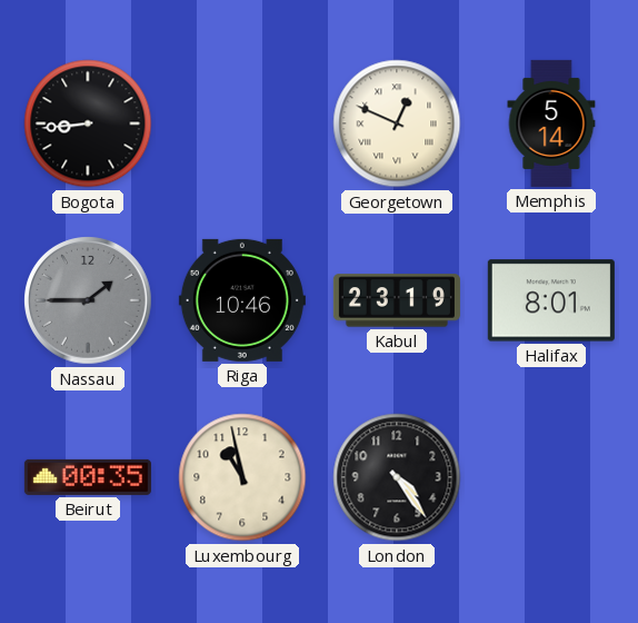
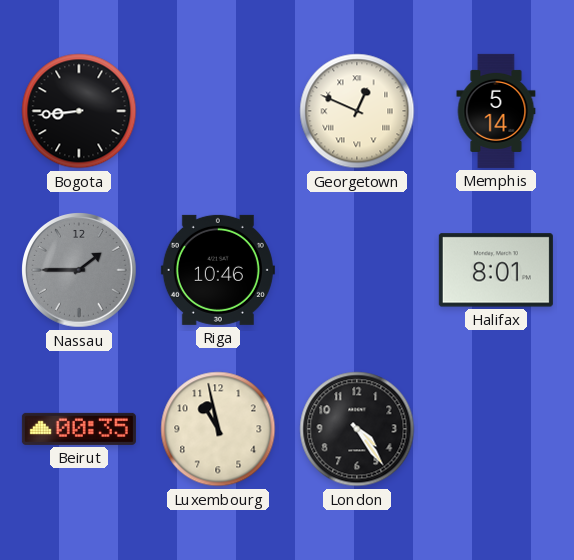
Kabul: 23:19 -> none
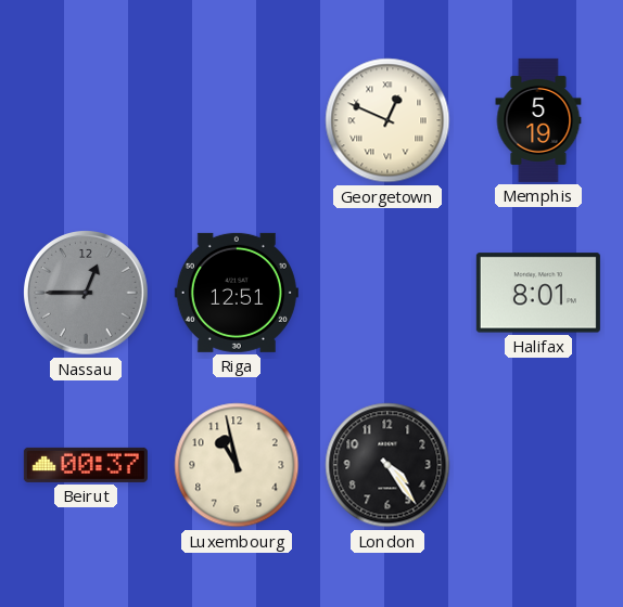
Bogota: 8:44 -> none
Memphis: 5:14 -> 5:19
Nassau: 1:45 -> 12:45
Riga: 10:46 -> 12:51
Beirut: 00:35 -> 00:37
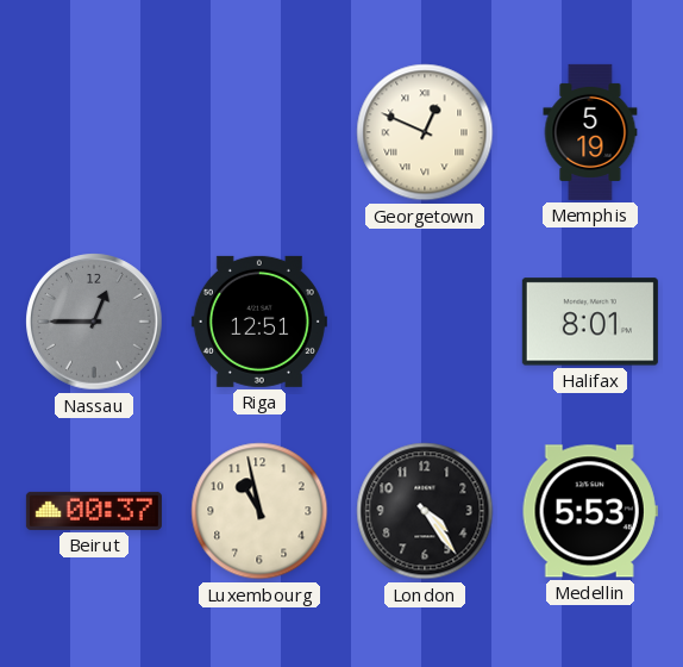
Medellin: none -> 5:53
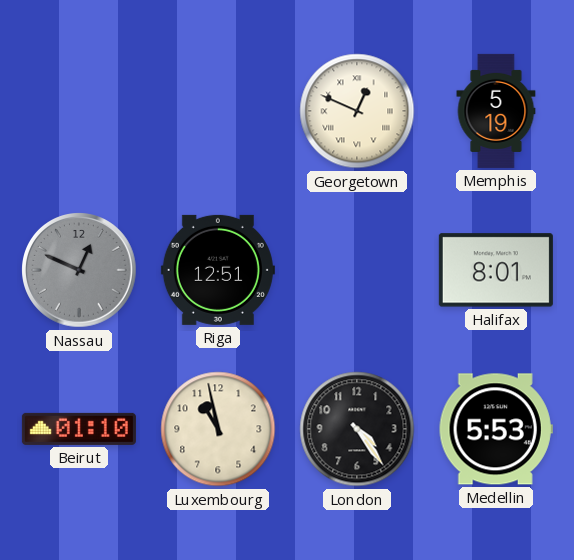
Nassau: 12:45 -> 12:49
Beirut: 00:37 -> 01:10
